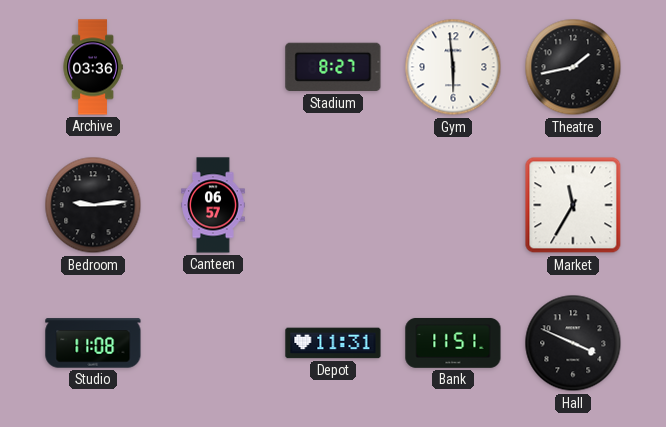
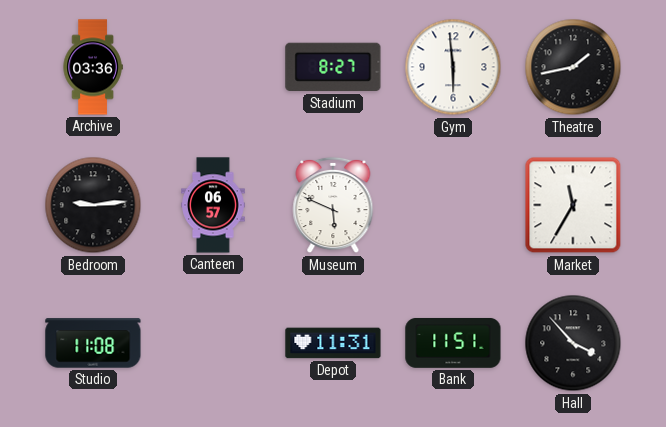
Museum: none -> 5:49
Hall: 3:49 -> 3:53
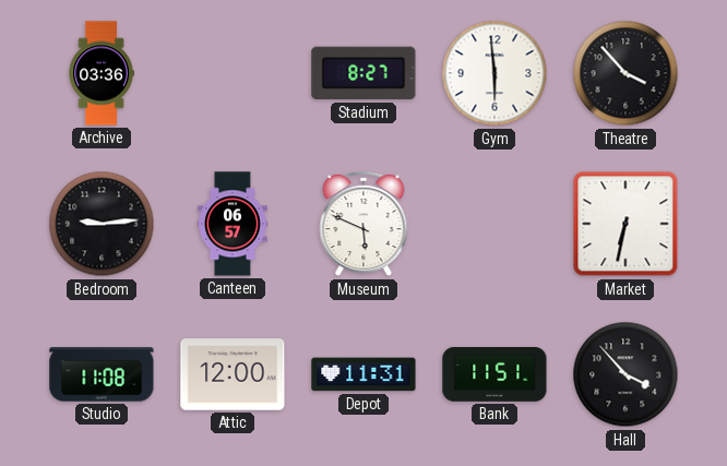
Theatre: 1:43 -> 3:53
Market: 11:35 -> 6:32
Attic: none -> 12:00
